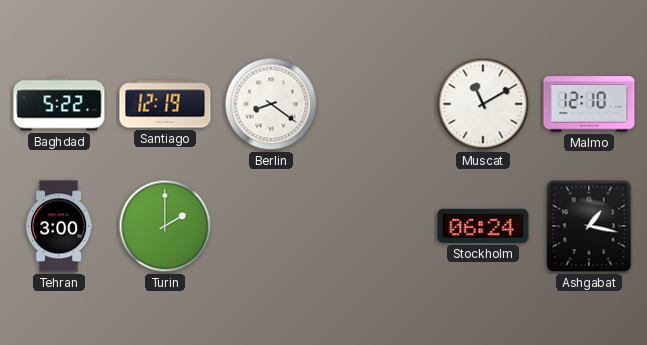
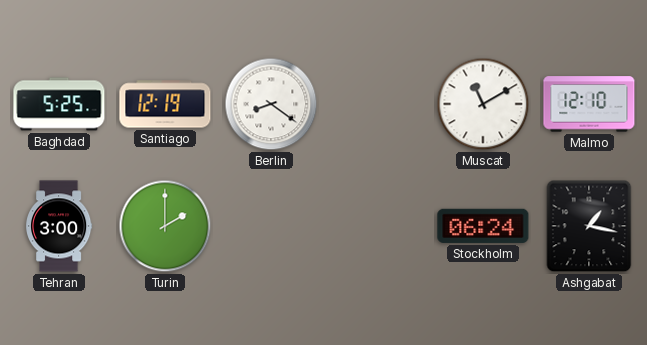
Baghdad: 5:22 -> 5:25
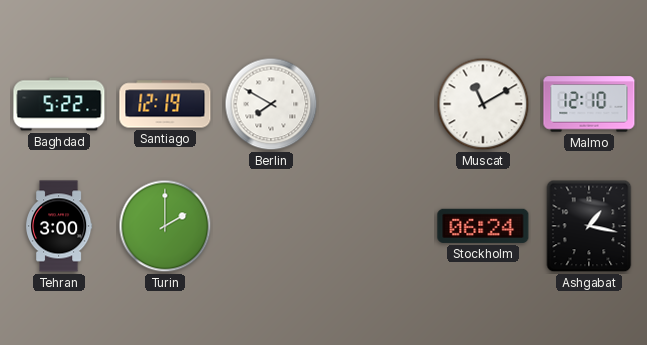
Baghdad: 5:25 -> 5:22
Berlin: 8:21 -> 7:50
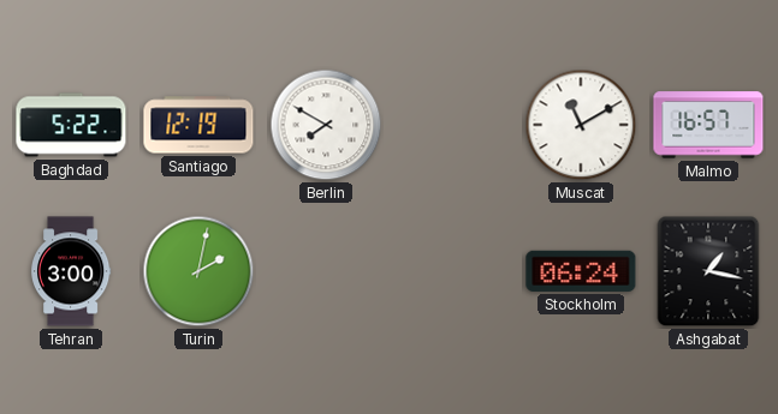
Malmo: 12:10 -> 16:57
Turin: 2:00 -> 2:02
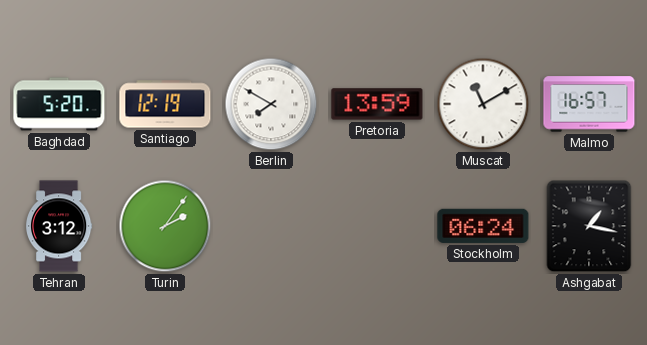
Baghdad: 5:22 -> 5:20
Pretoria: none -> 13:59
Tehran: 3:00 -> 3:12
Turin: 2:02 -> 2:06
